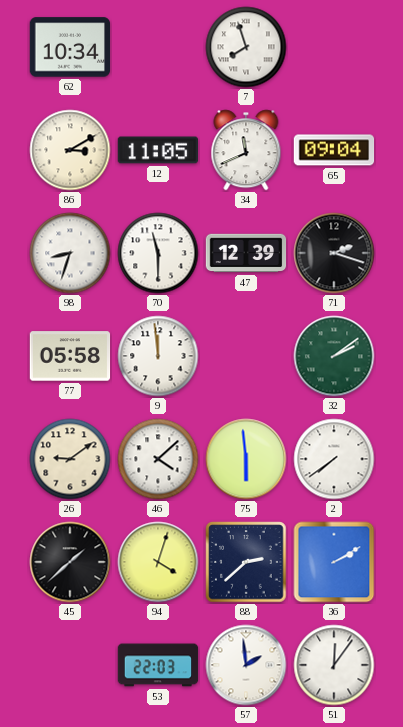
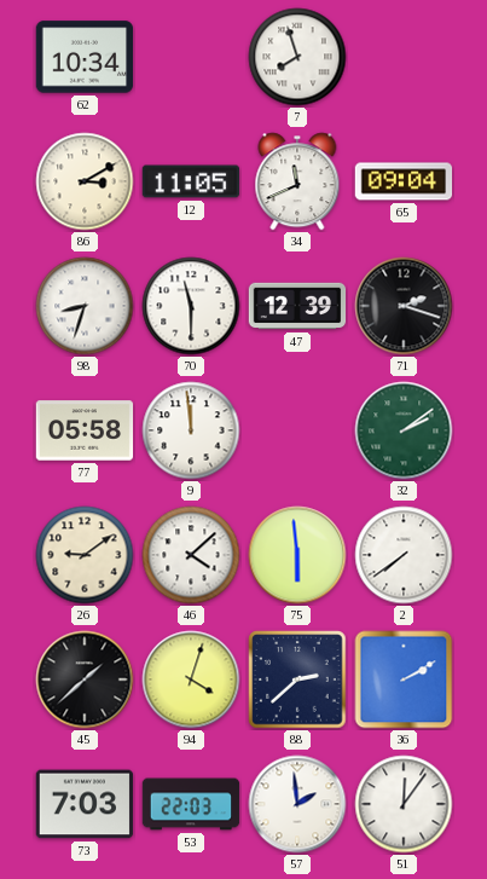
73: none -> 7:03
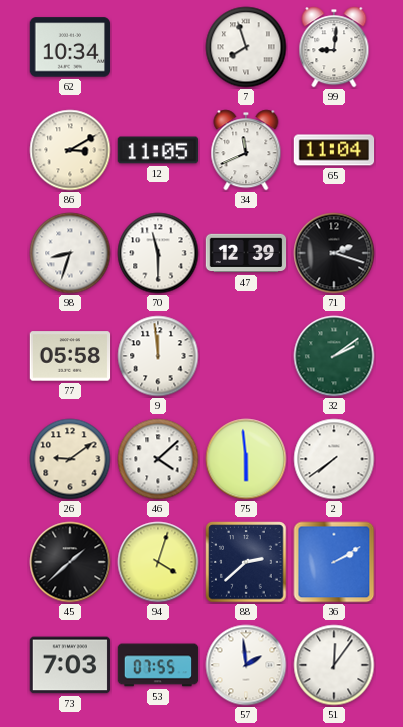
99: none -> 9:01
65: 09:04 -> 11:04
53: 22:03 -> 07:55
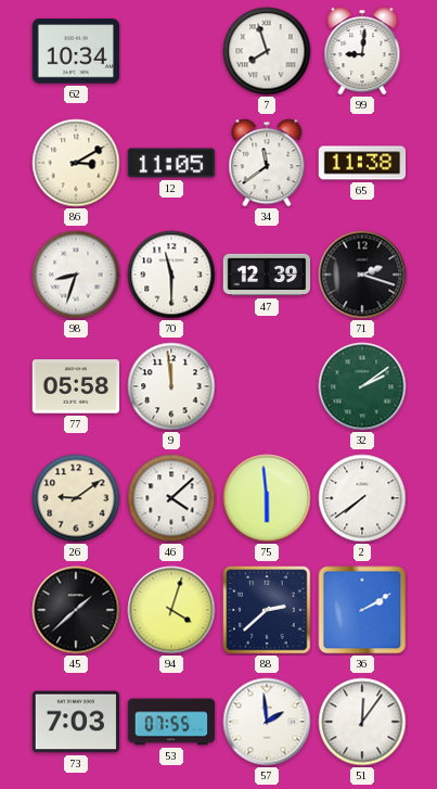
34: 11:41 -> 11:39
65: 11:04 -> 11:38
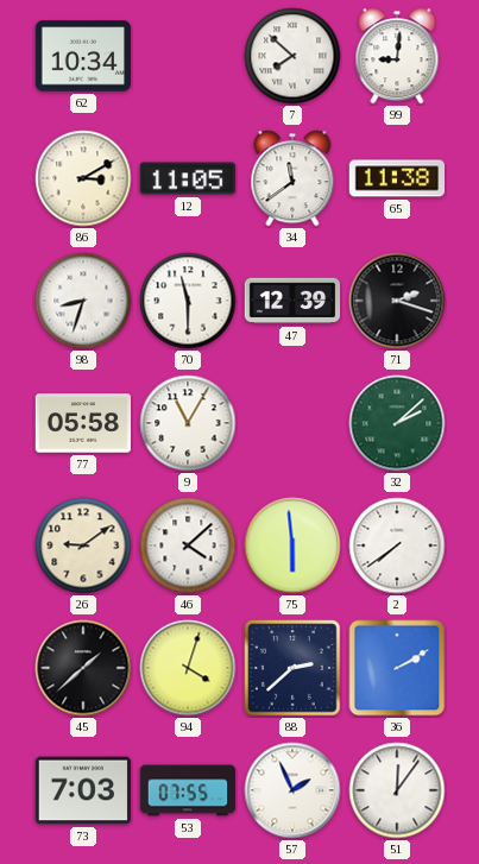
7: 7:57 -> 7:52
9: 11:59 -> 11:05
32: 2:09 -> 2:08
57: 1:59 -> 1:56
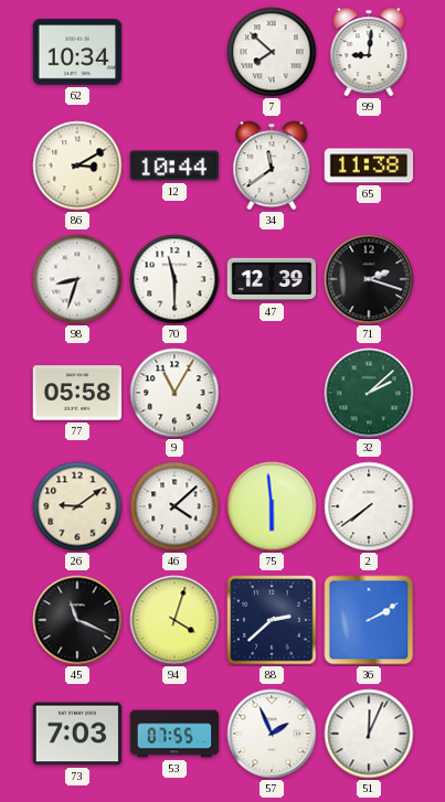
12: 11:05 -> 10:44
45: 1:38 -> 11:19
51: 12:06 -> 12:04
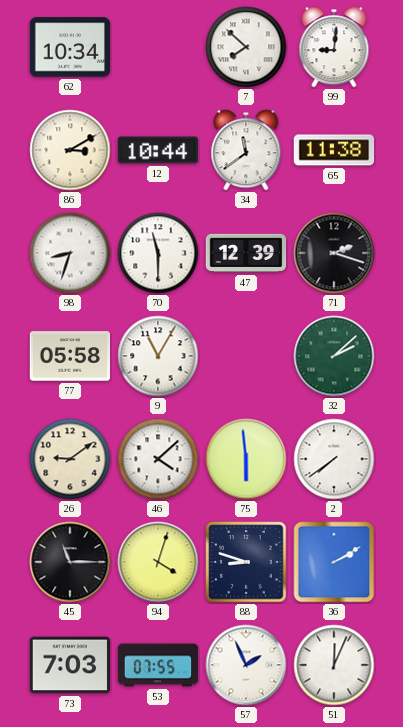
45: 11:19 -> 11:15
88: 2:38 -> 8:48
